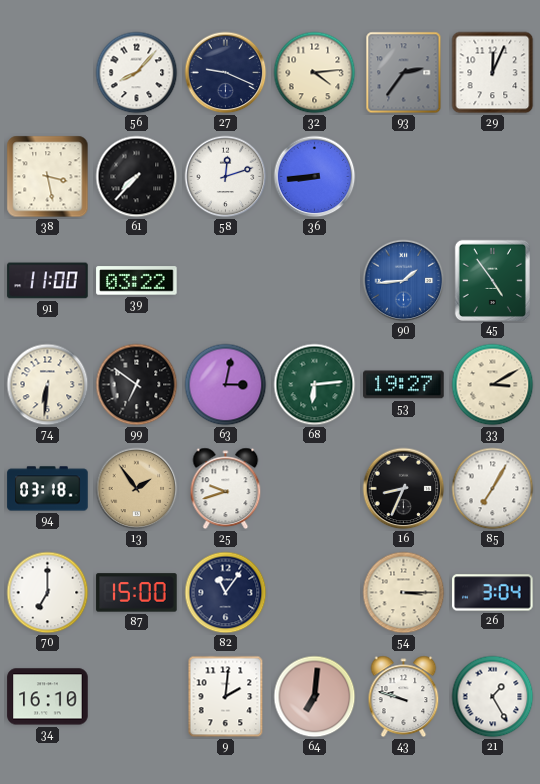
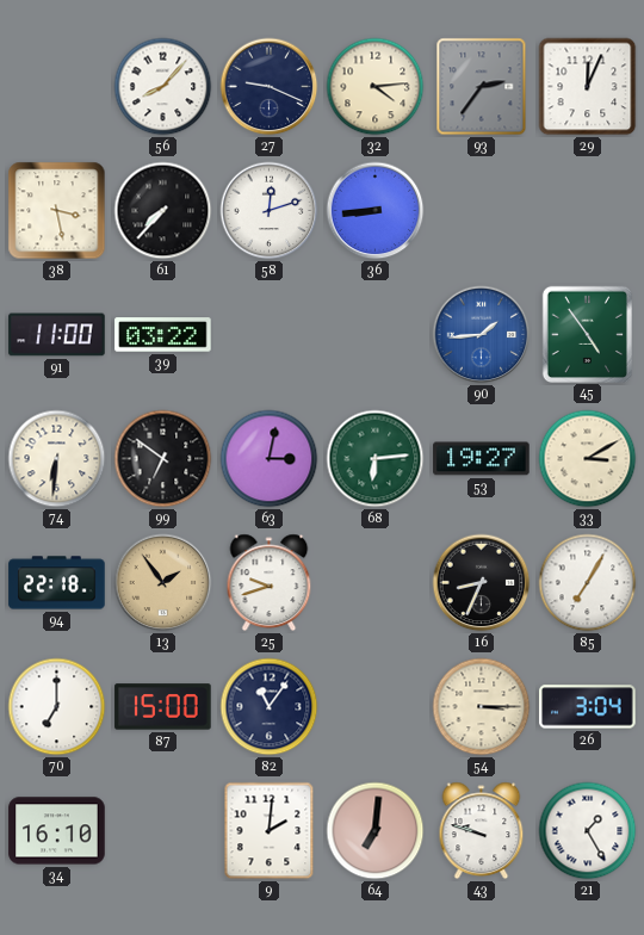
94: 03:18 -> 22:18
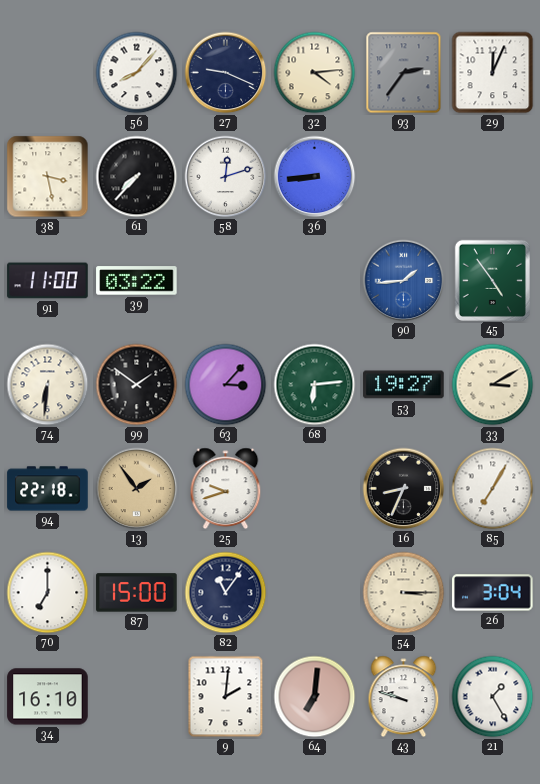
99: 6:51 -> 1:51
63: 3:02 -> 3:07
